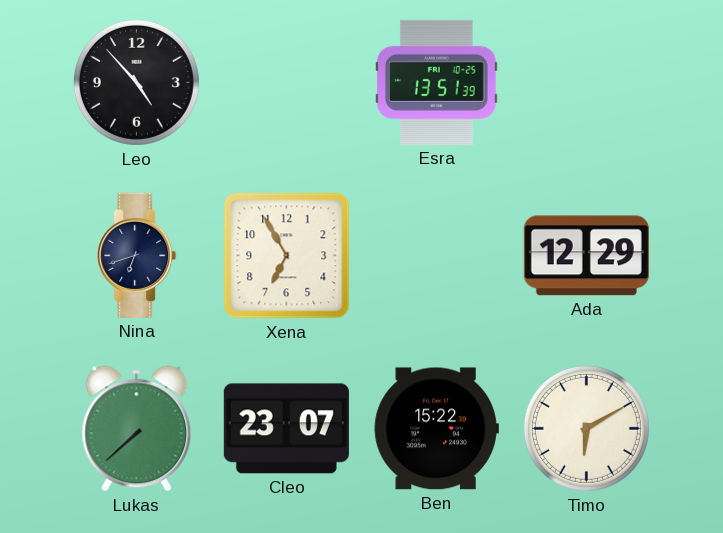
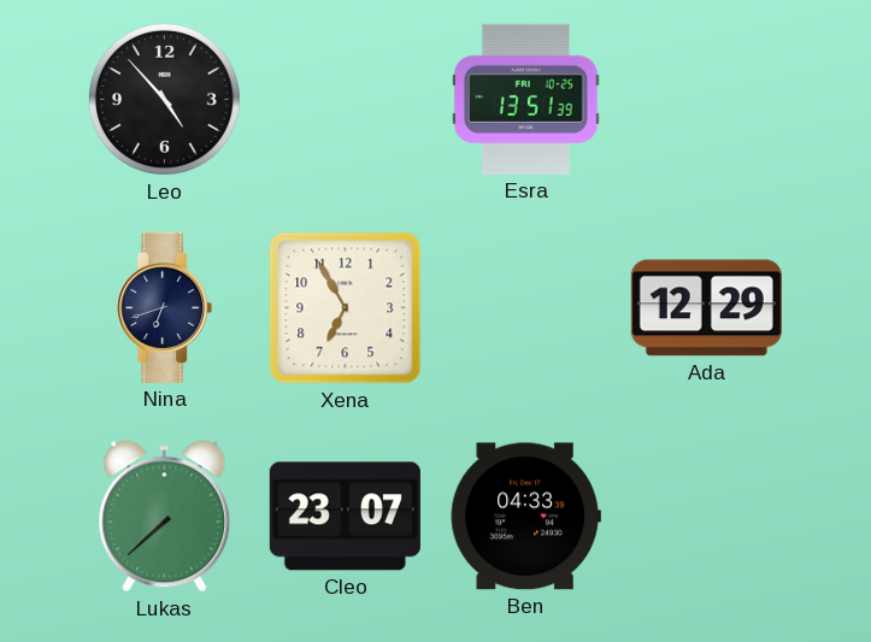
Ben: 15:22 -> 04:33
Timo: 6:10 -> none
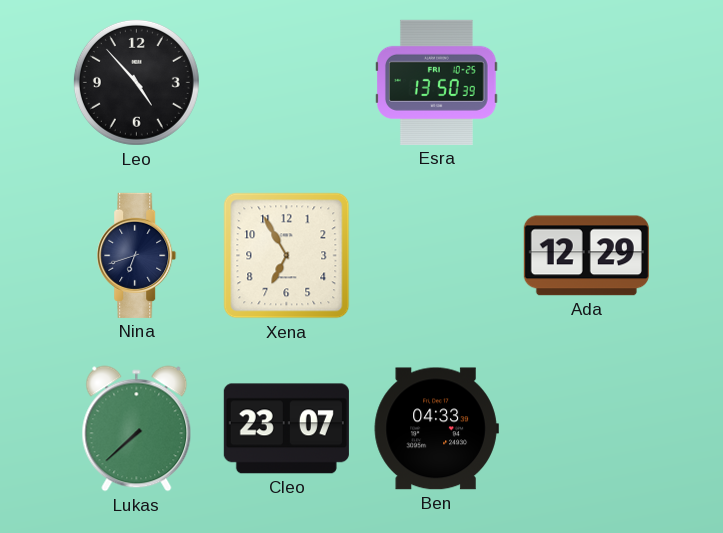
Esra: 13:51 -> 13:50
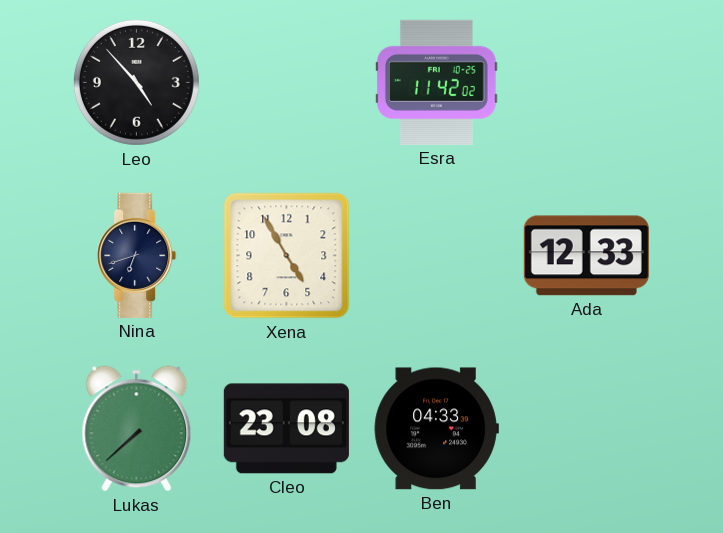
Esra: 13:50 -> 11:42
Xena: 6:55 -> 4:55
Ada: 12:29 -> 12:33
Cleo: 23:07 -> 23:08
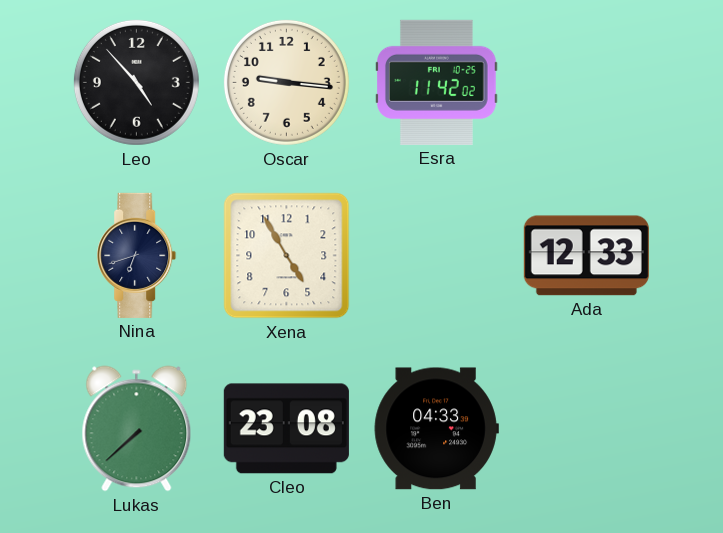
Oscar: none -> 9:16
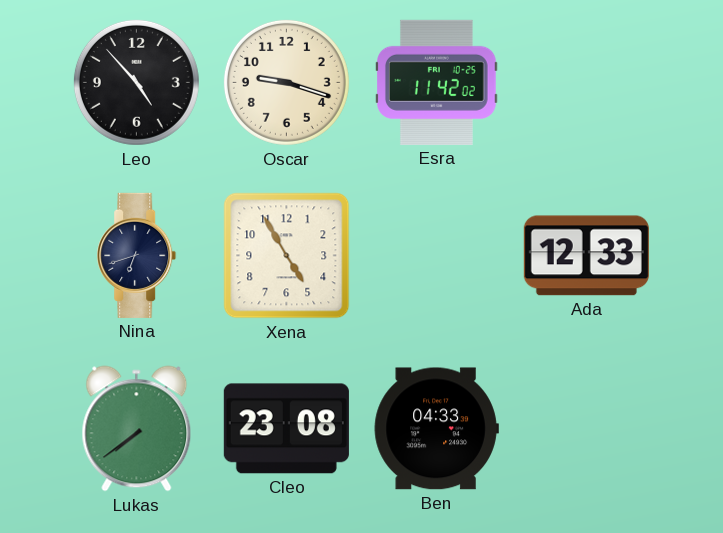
Oscar: 9:16 -> 9:18
Lukas: 7:38 -> 7:39
